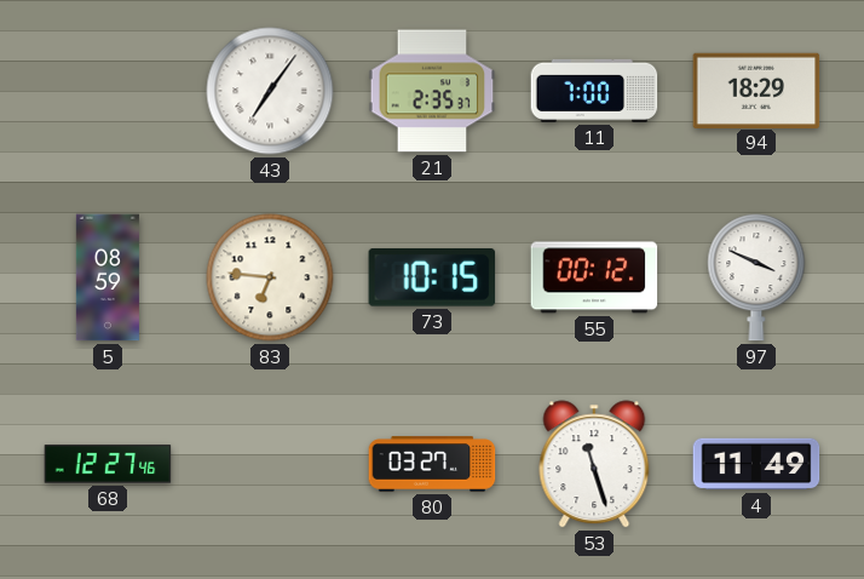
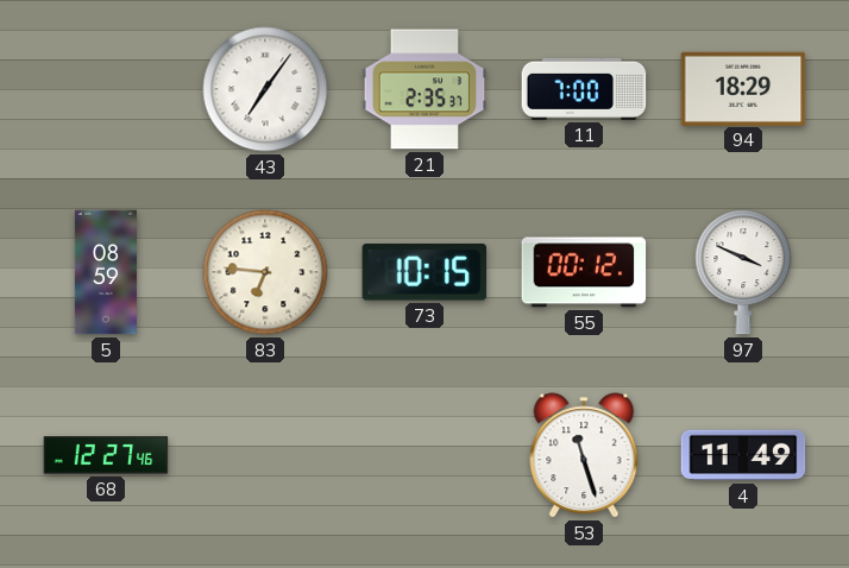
80: 03:27 -> none
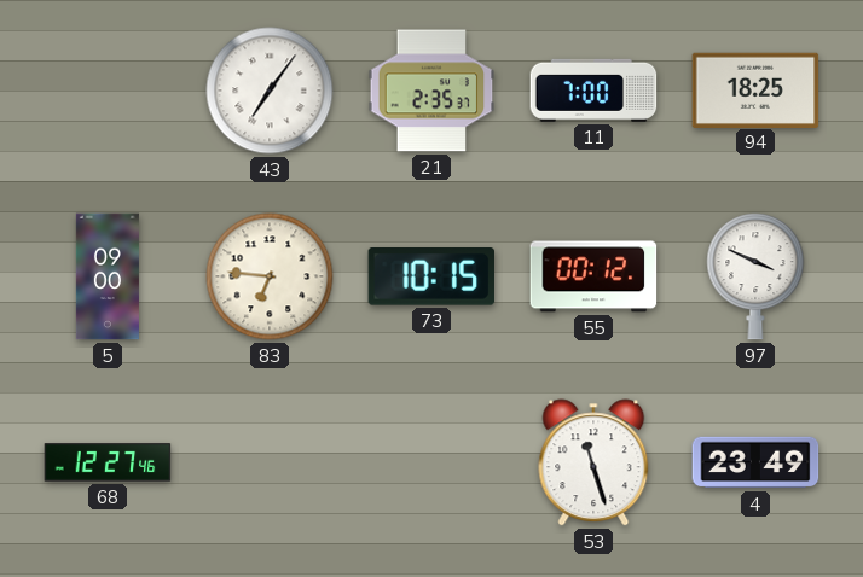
94: 18:29 -> 18:25
5: 08:59 -> 09:00
4: 11:49 -> 23:49
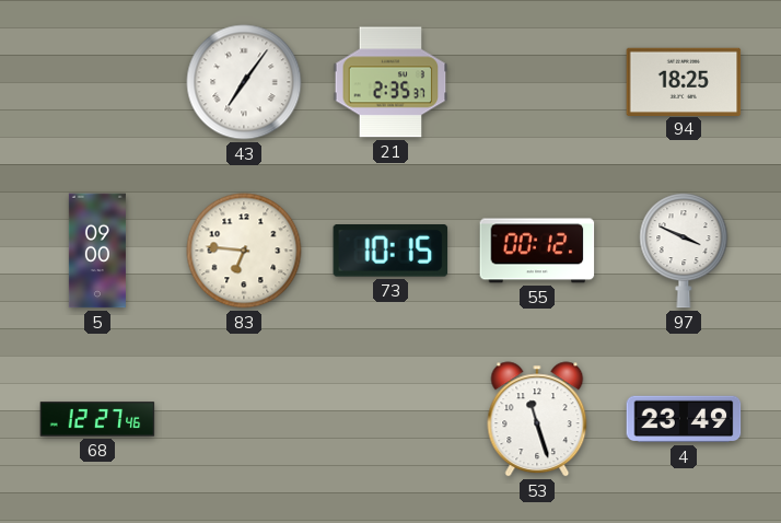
11: 7:00 -> none
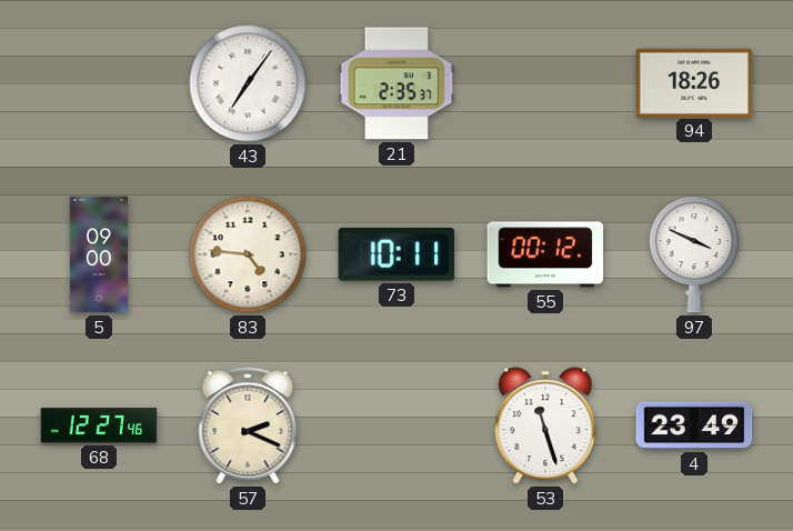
94: 18:25 -> 18:26
83: 6:46 -> 4:46
73: 10:15 -> 10:11
57: none -> 2:19
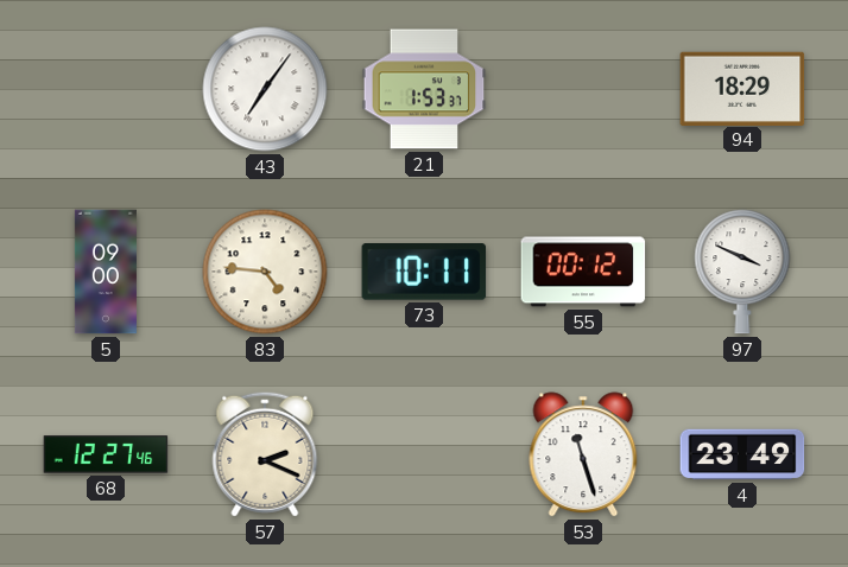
21: 2:35 -> 1:53
94: 18:26 -> 18:29
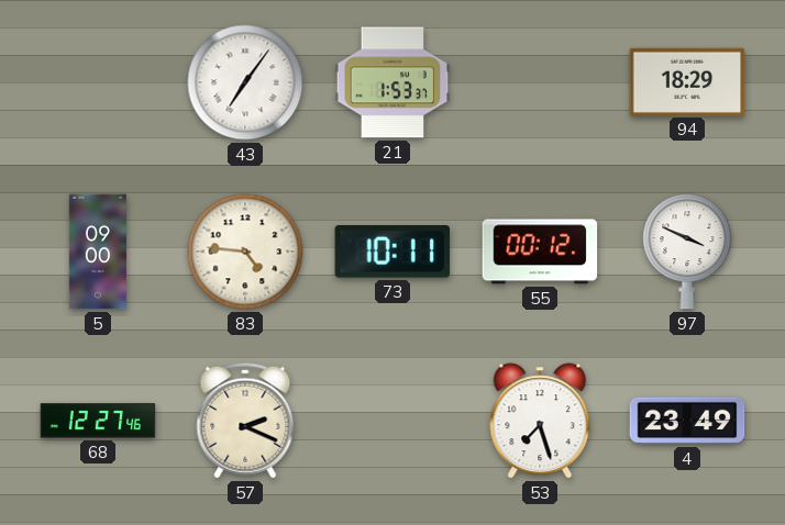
53: 11:27 -> 7:27
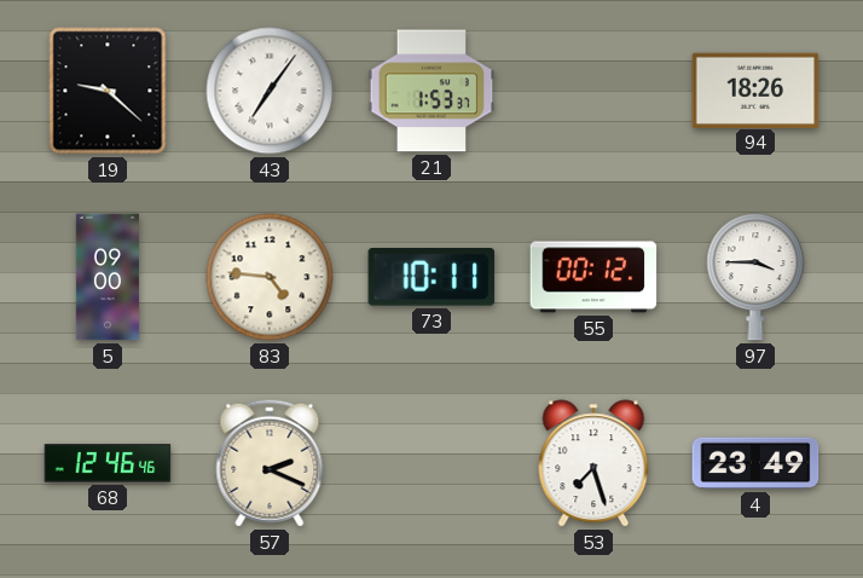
19: none -> 9:22
94: 18:29 -> 18:26
97: 3:49 -> 3:45
68: 12:27 -> 12:46
